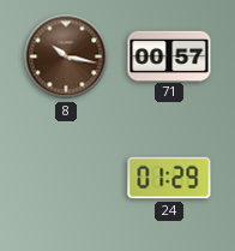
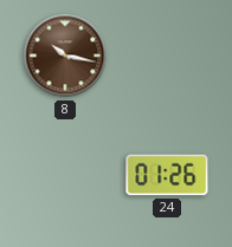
71: 00:57 -> none
24: 01:29 -> 01:26
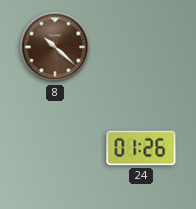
8: 10:17 -> 10:22
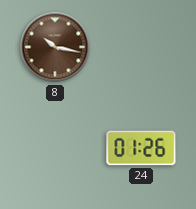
8: 10:22 -> 10:17
